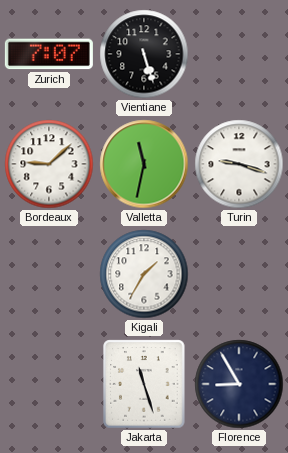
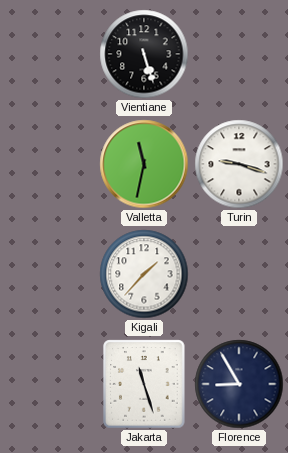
Zurich: 7:07 -> none
Bordeaux: 9:08 -> none
Kigali: 1:35 -> 1:37
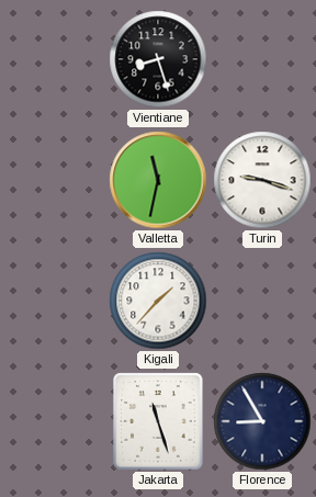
Vientiane: 5:27 -> 8:27
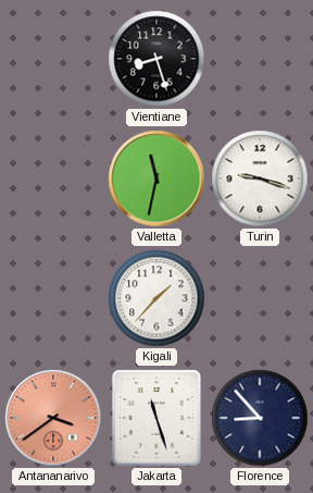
Antananarivo: none -> 3:39
Florence: 8:55 -> 8:53
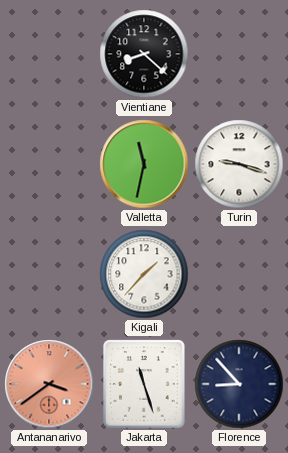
Vientiane: 8:27 -> 8:22
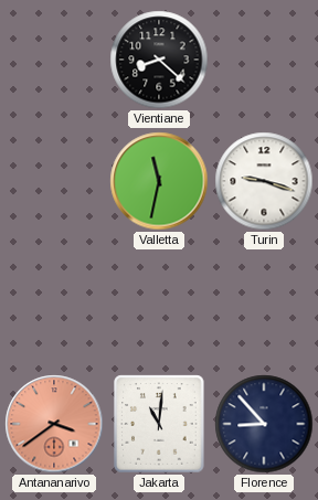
Kigali: 1:37 -> none
Jakarta: 11:27 -> 11:01
